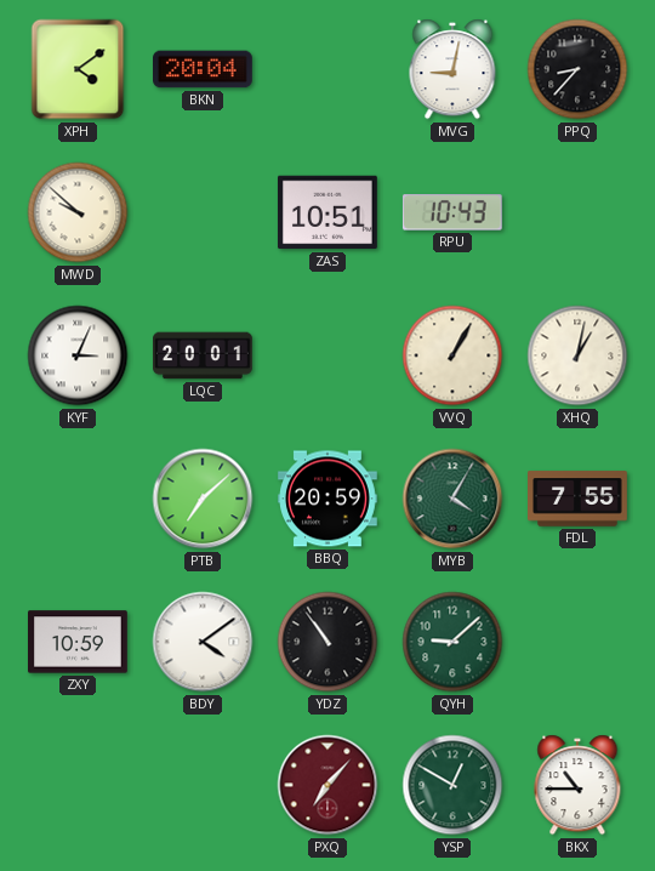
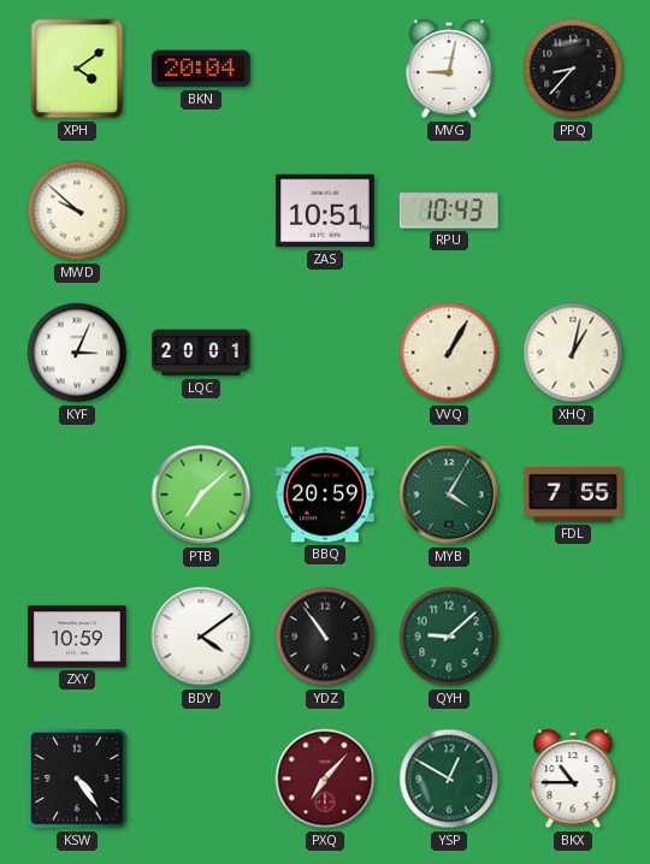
KSW: none -> 4:24
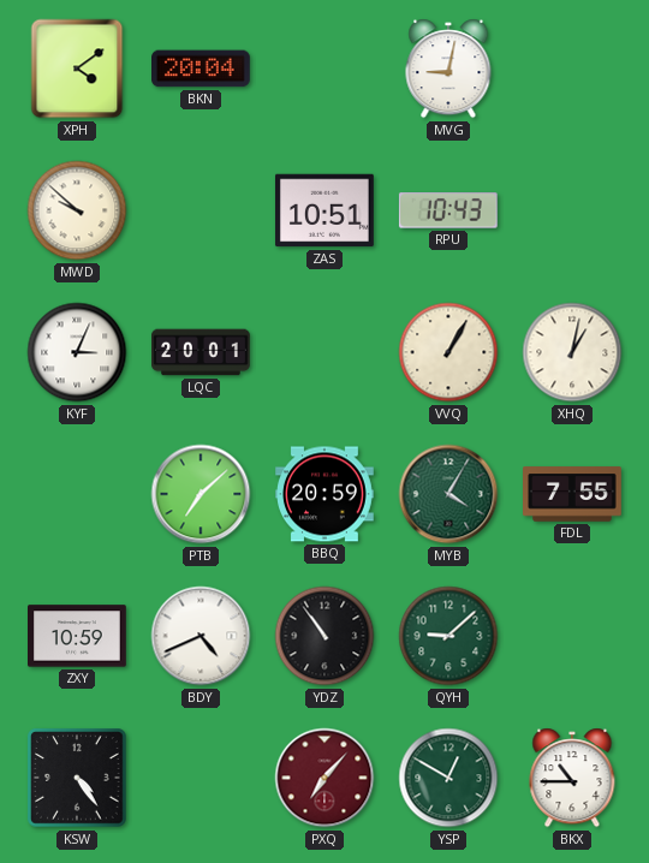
PPQ: 8:37 -> none
BDY: 4:09 -> 4:41
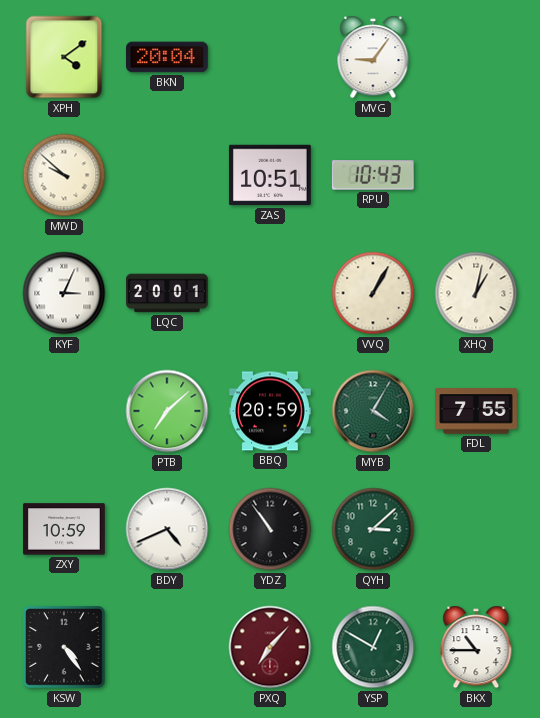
MVG: 9:02 -> 9:06
QYH: 9:08 -> 3:08
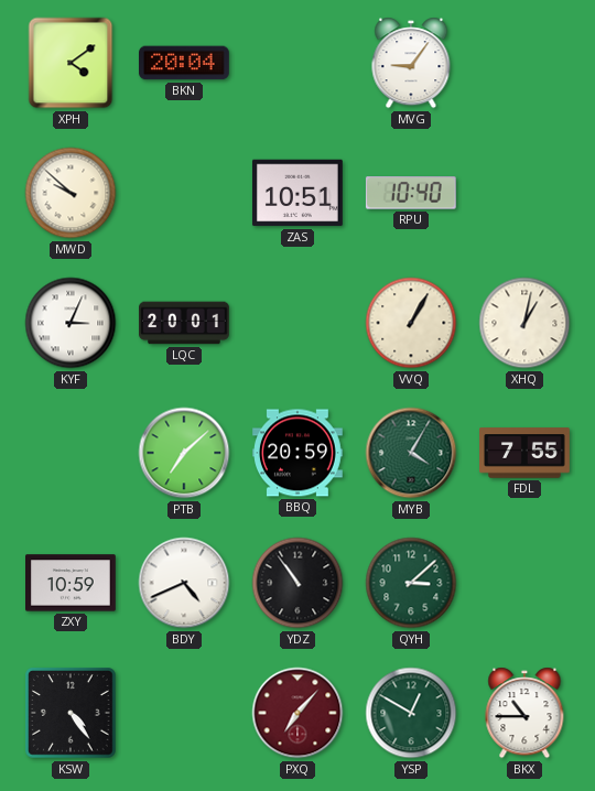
RPU: 10:43 -> 10:40
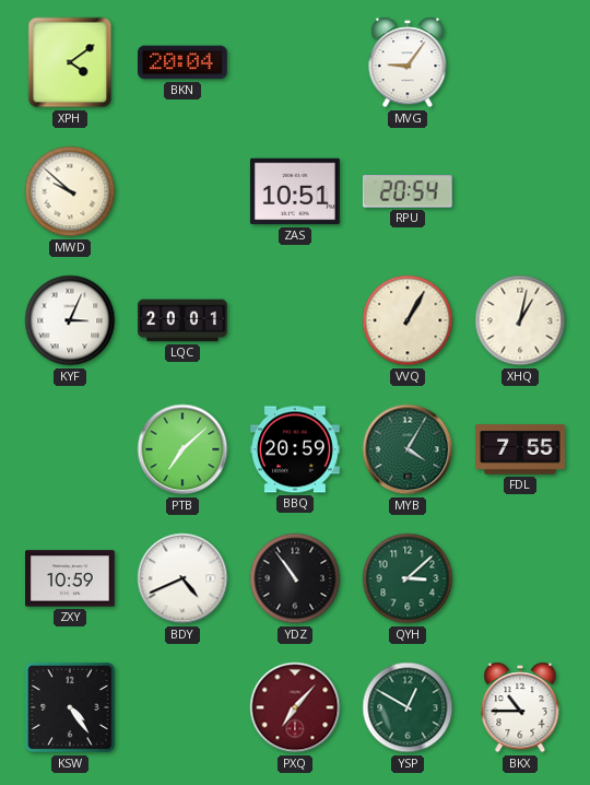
RPU: 10:40 -> 20:54
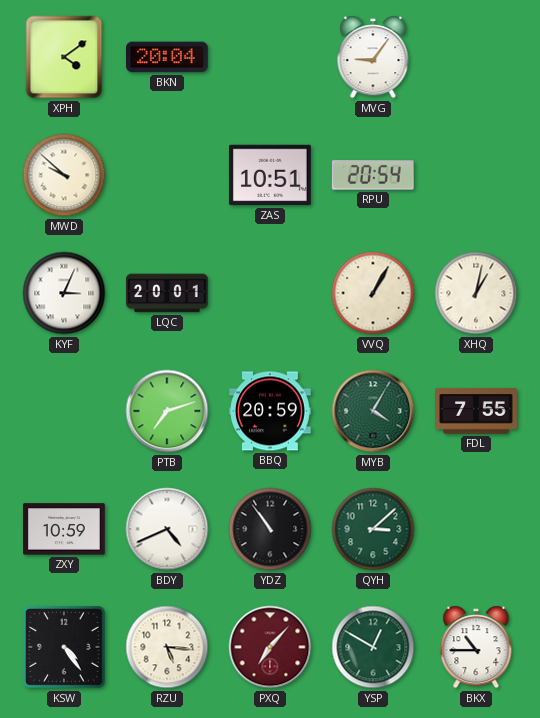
PTB: 7:08 -> 7:12
RZU: none -> 5:16
